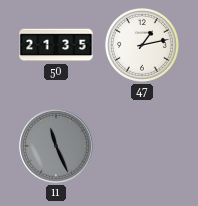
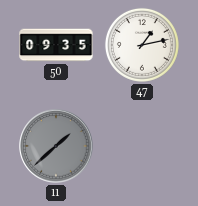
50: 21:35 -> 09:35
11: 11:26 -> 1:38
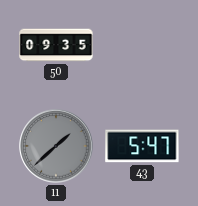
47: 1:13 -> none
43: none -> 5:47
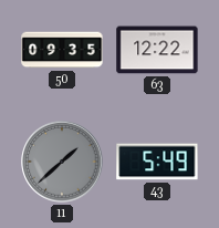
63: none -> 12:22
43: 5:47 -> 5:49
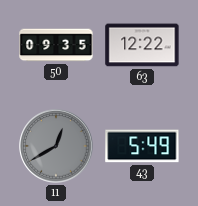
11: 1:38 -> 12:40
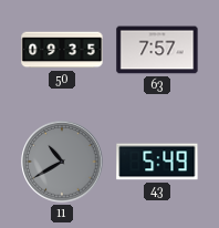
63: 12:22 -> 7:57
11: 12:40 -> 10:40
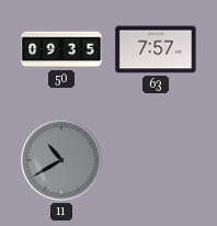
43: 5:49 -> none
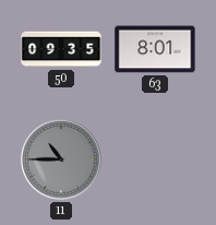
63: 7:57 -> 8:01
11: 10:40 -> 10:45
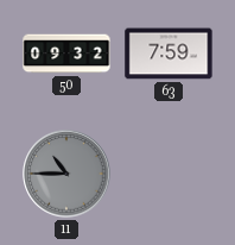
50: 09:35 -> 09:32
63: 8:01 -> 7:59
